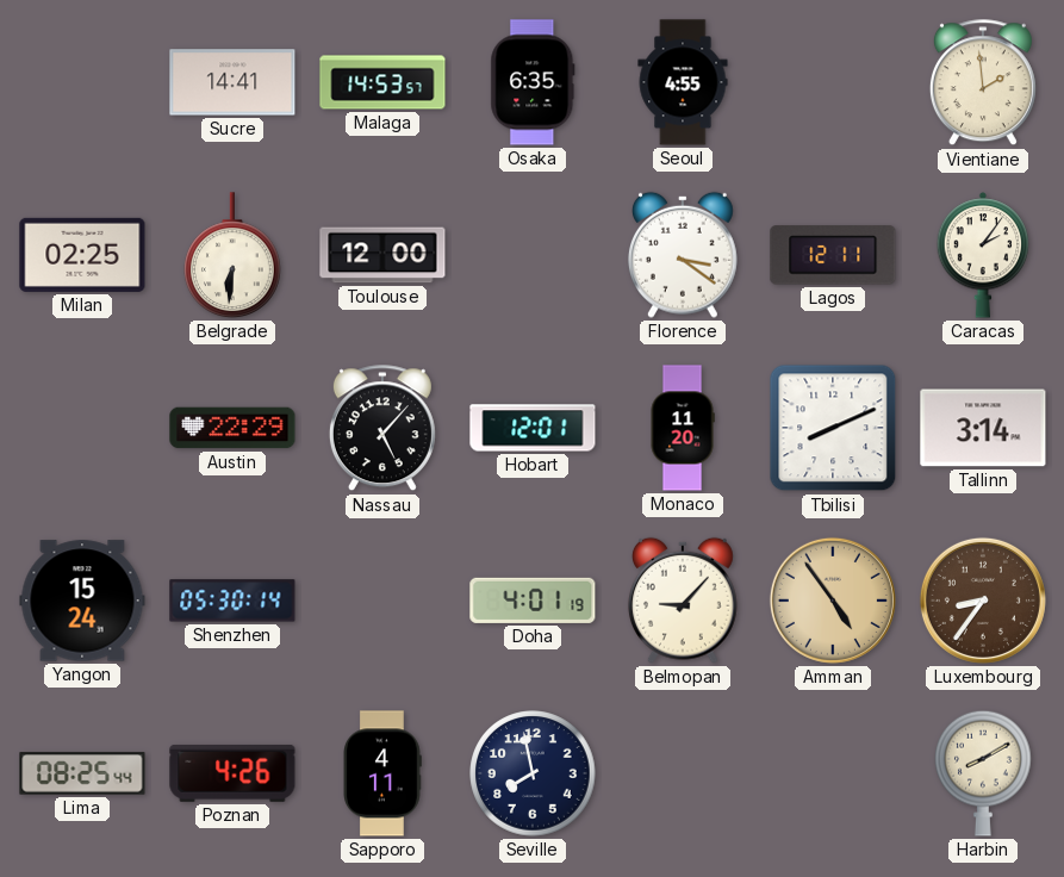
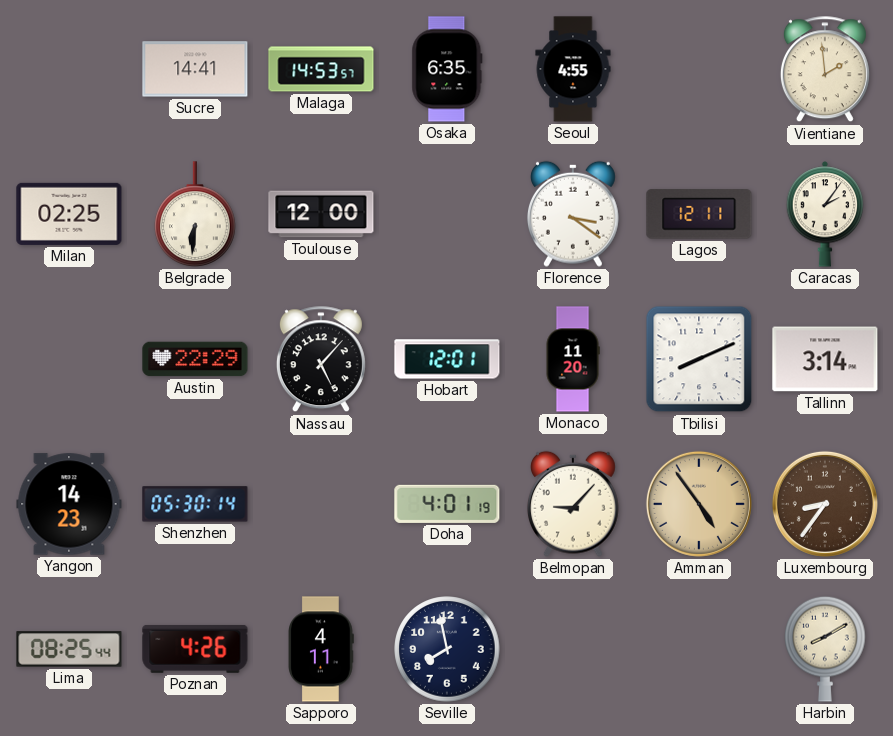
Yangon: 15:24 -> 14:23
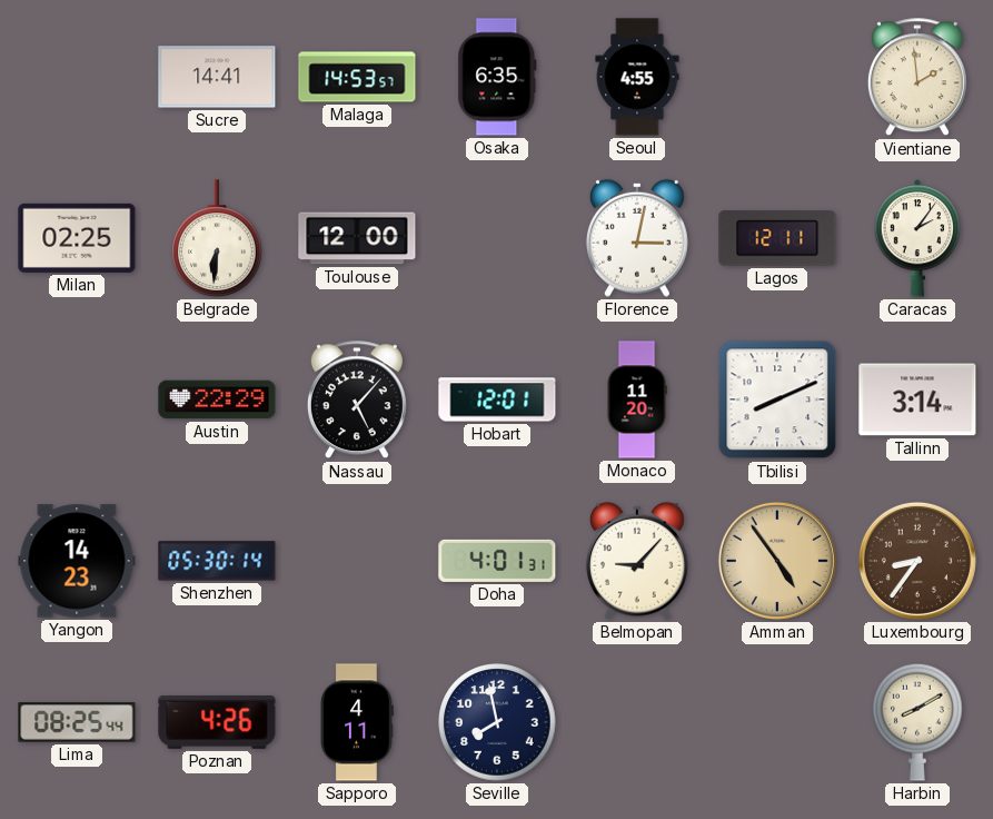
Florence: 3:21 -> 3:02
Doha: 4:01:19 -> 4:01:31
